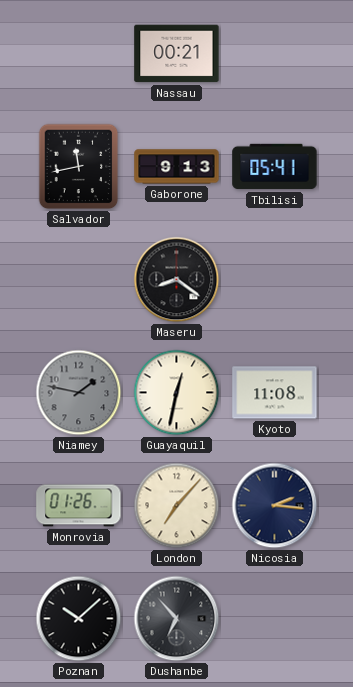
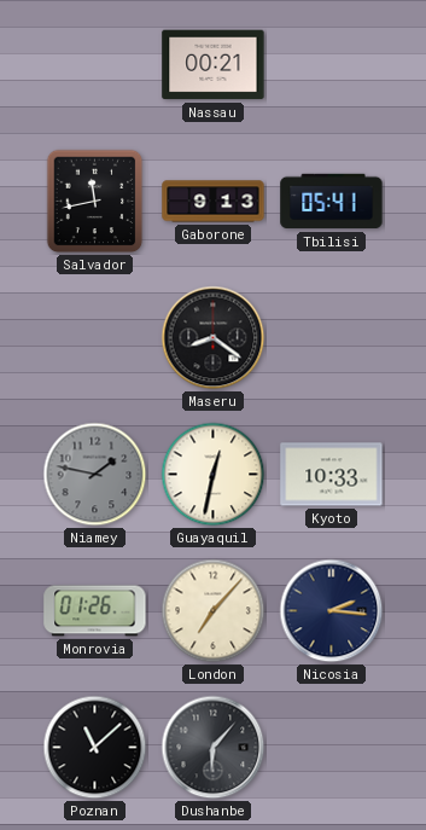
Kyoto: 11:08 -> 10:33
Poznan: 10:08 -> 11:08
Dushanbe: 6:53 -> 6:07
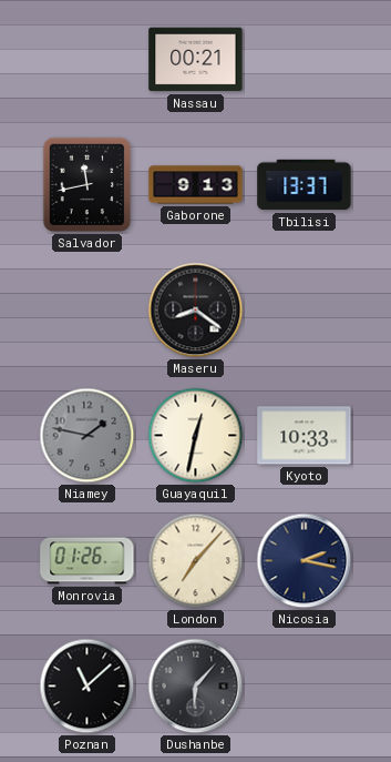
Tbilisi: 05:41 -> 13:37
Nicosia: 2:16 -> 2:17
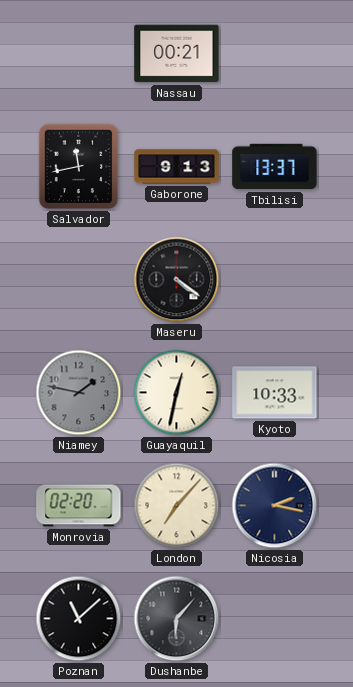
Maseru: 8:21 -> 4:21
Monrovia: 01:26 -> 02:20
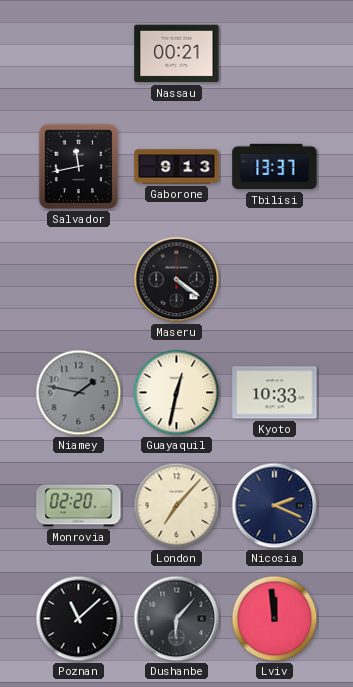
Nicosia: 2:17 -> 2:19
Lviv: none -> 11:59
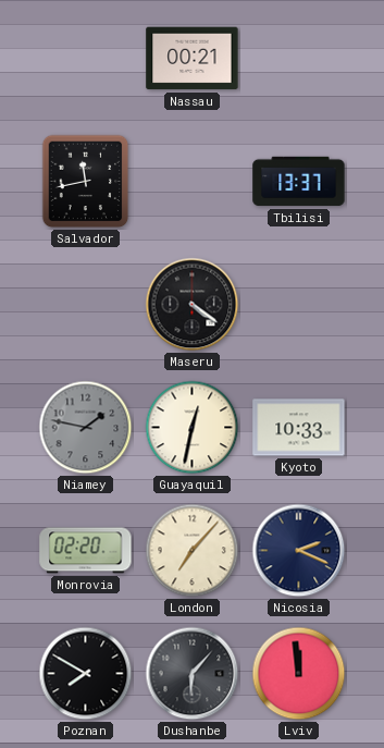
Gaborone: 9:13 -> none
Poznan: 11:08 -> 7:50
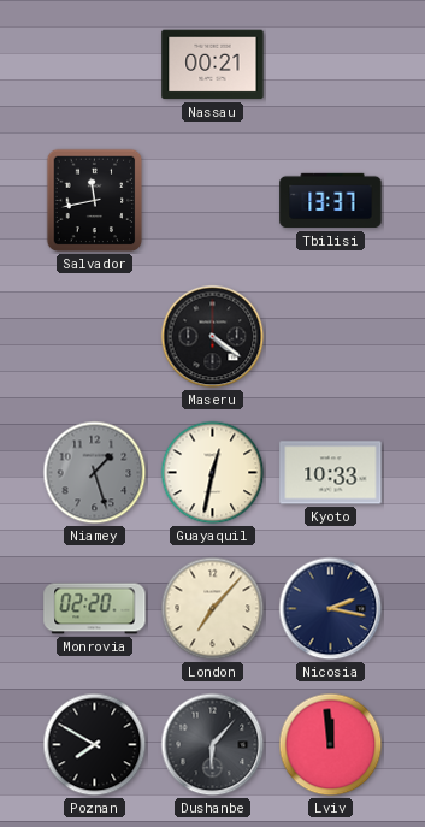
Niamey: 1:47 -> 1:27
Nicosia: 2:19 -> 2:17
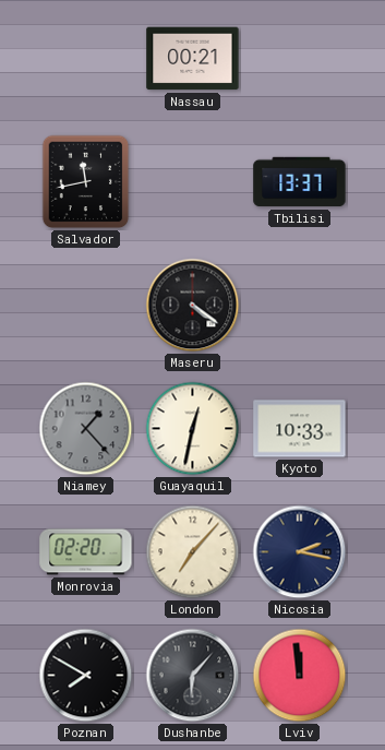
Niamey: 1:27 -> 1:23
